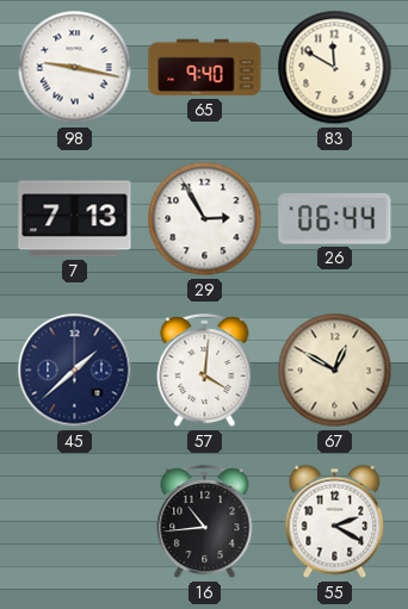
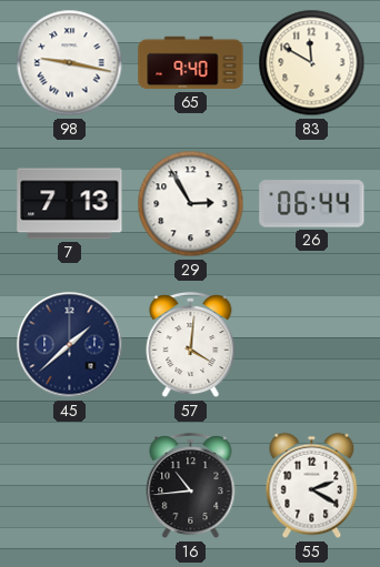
67: 12:50 -> none
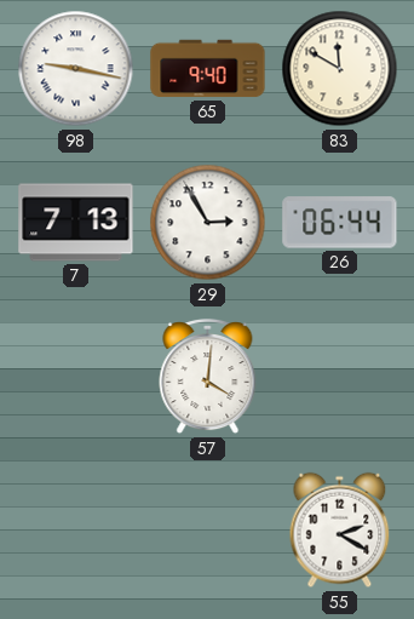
45: 1:38 -> none
16: 10:44 -> none
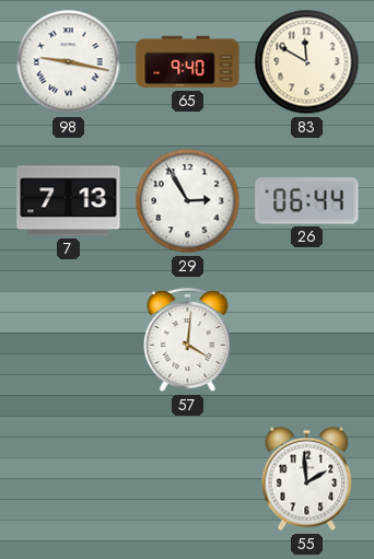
55: 2:20 -> 1:59
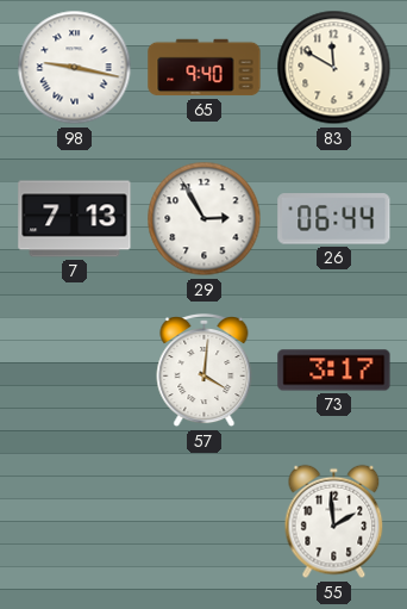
73: none -> 3:17
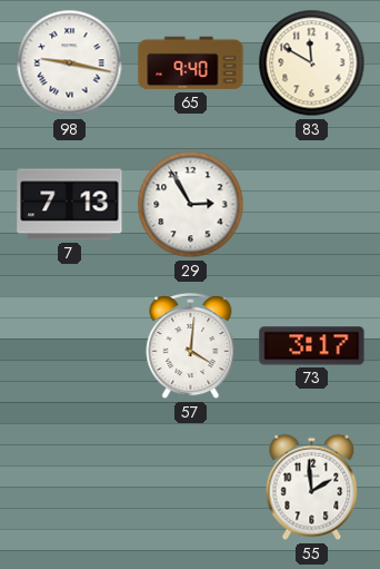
26: 06:44 -> none
